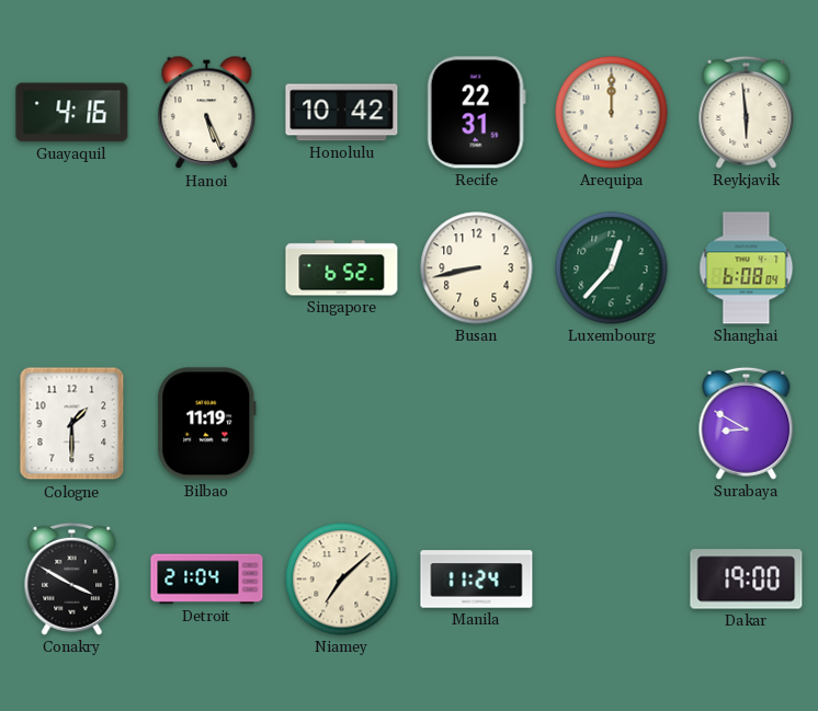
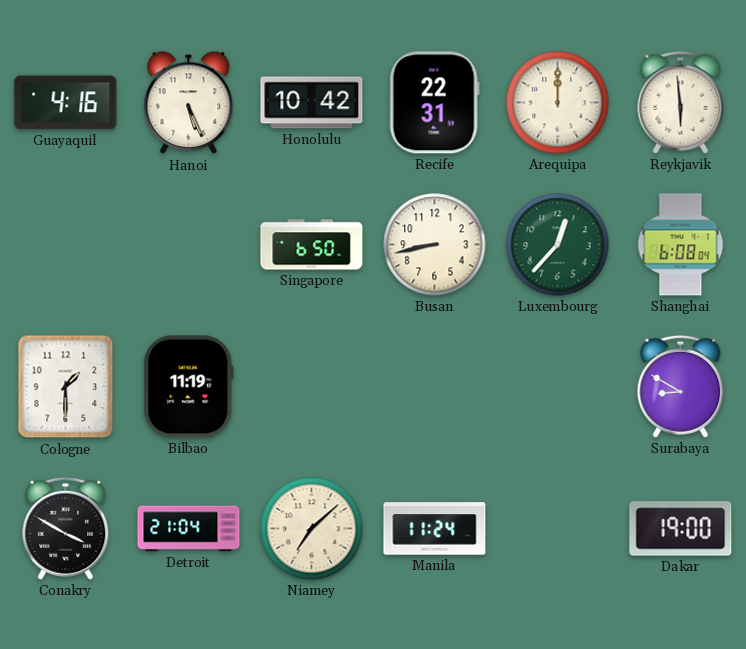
Singapore: 6:52 -> 6:50
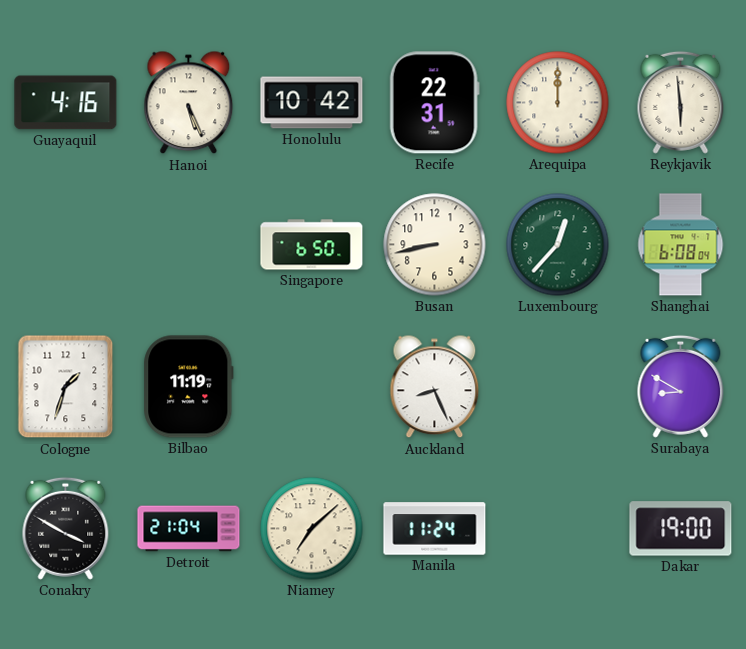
Cologne: 1:30 -> 1:33
Auckland: none -> 8:26
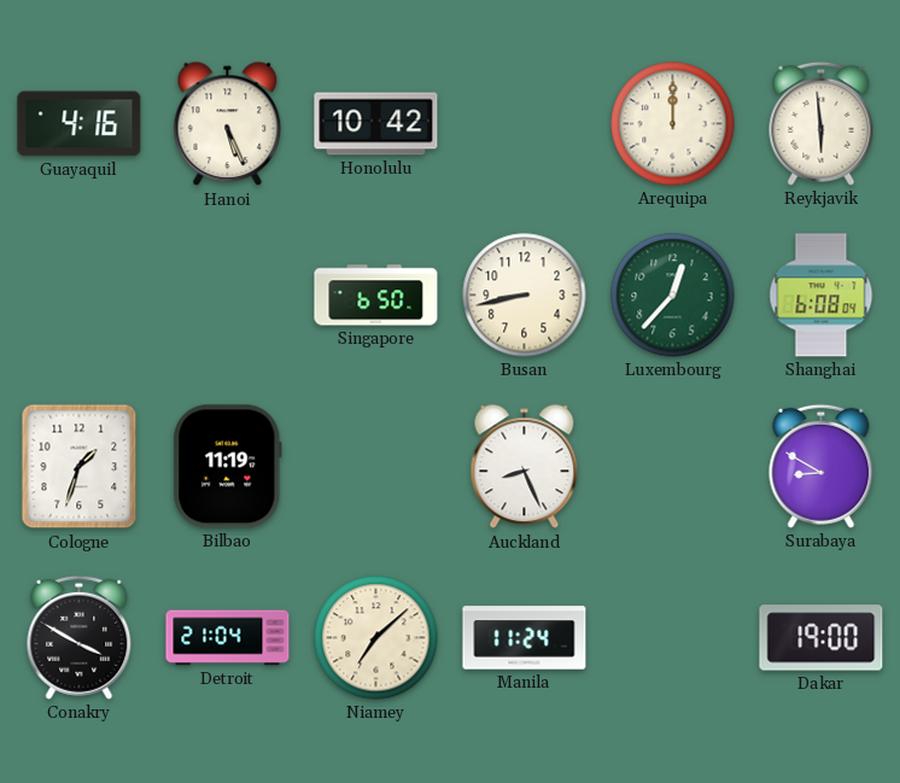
Recife: 22:31 -> none
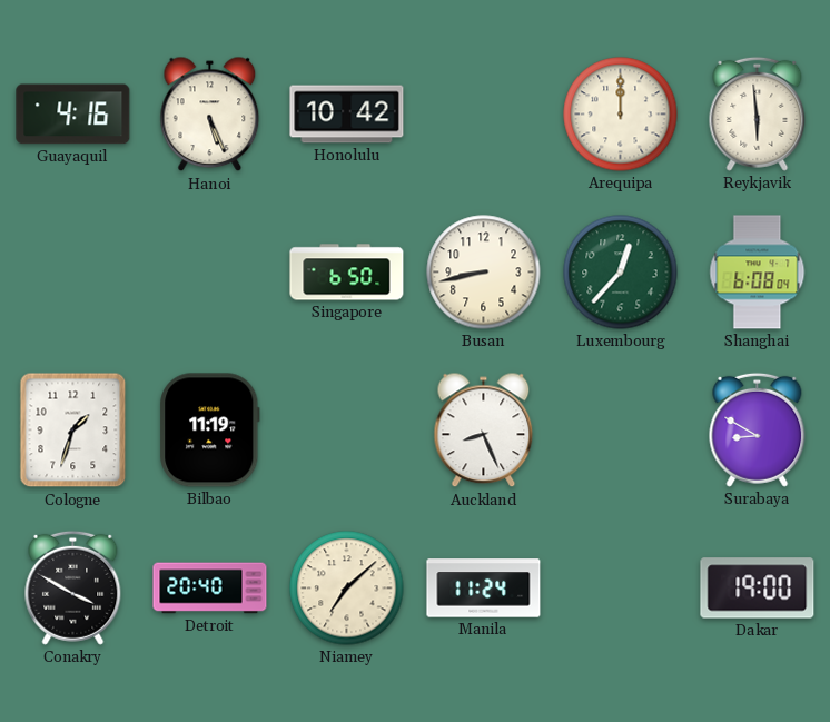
Detroit: 21:04 -> 20:40
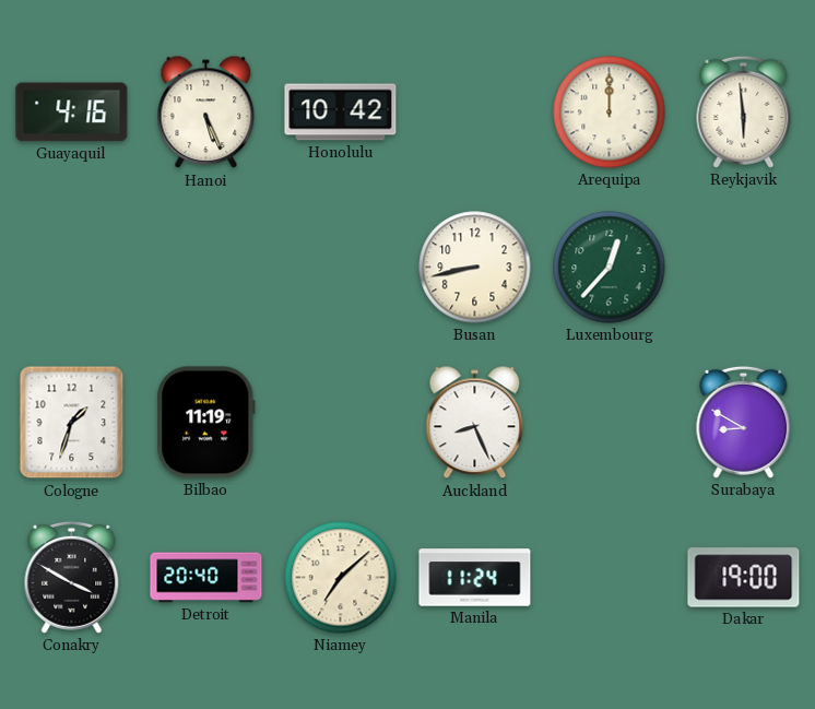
Singapore: 6:50 -> none
Shanghai: 6:08 -> none
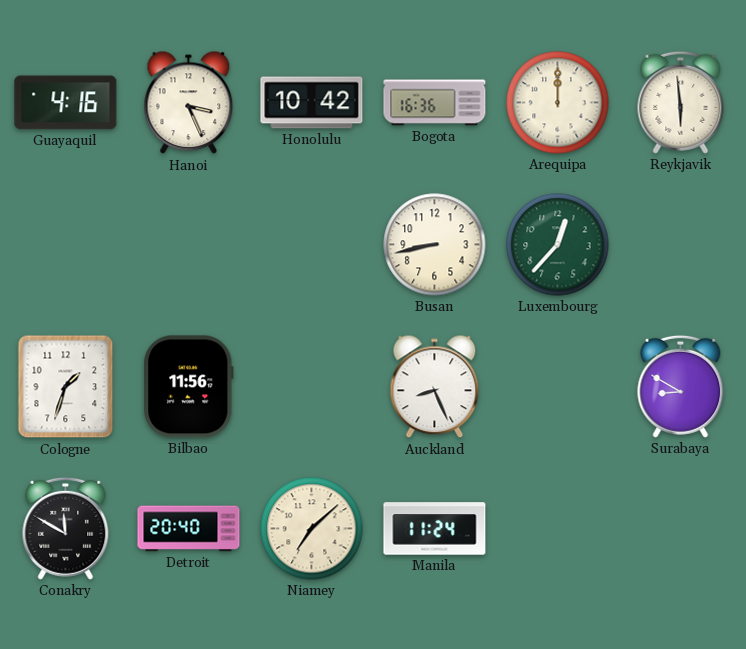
Hanoi: 5:26 -> 3:26
Bogota: none -> 16:36
Bilbao: 11:19 -> 11:56
Conakry: 3:50 -> 11:50
Dakar: 19:00 -> none
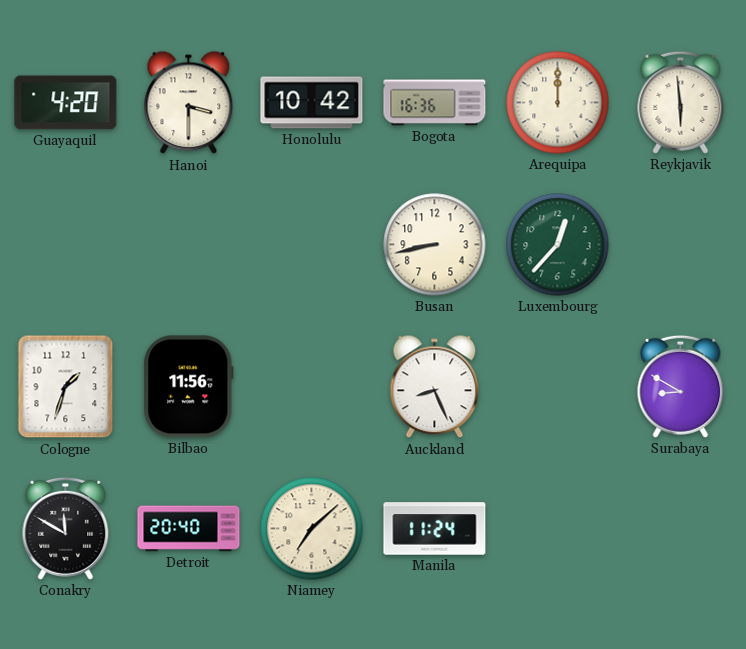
Guayaquil: 4:16 -> 4:20
Hanoi: 3:26 -> 3:30
